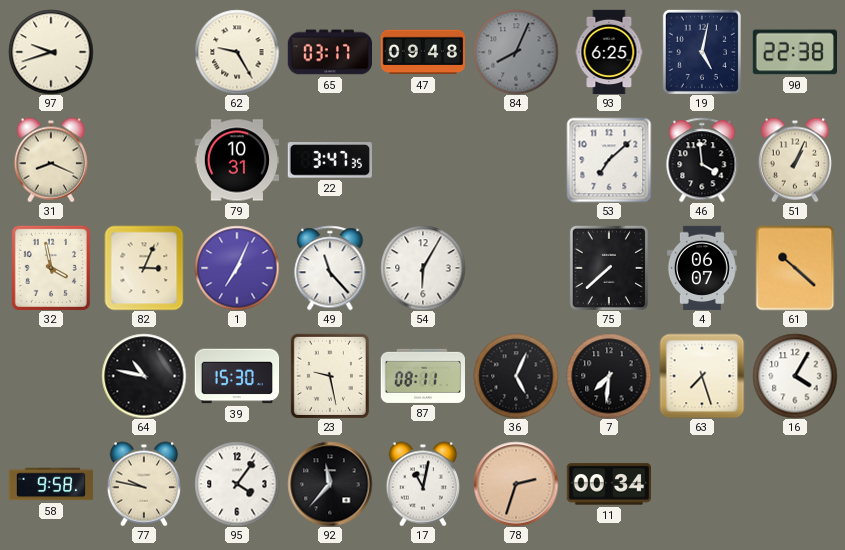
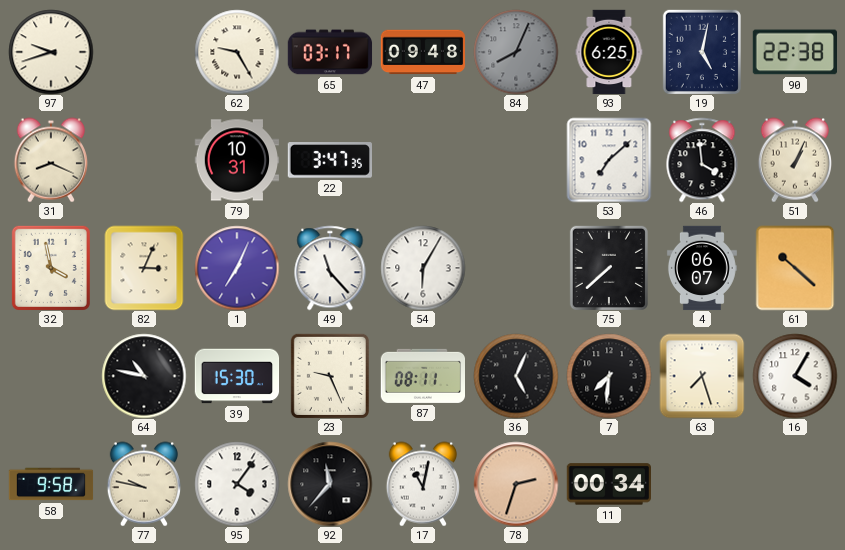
23: 9:28 -> 9:26
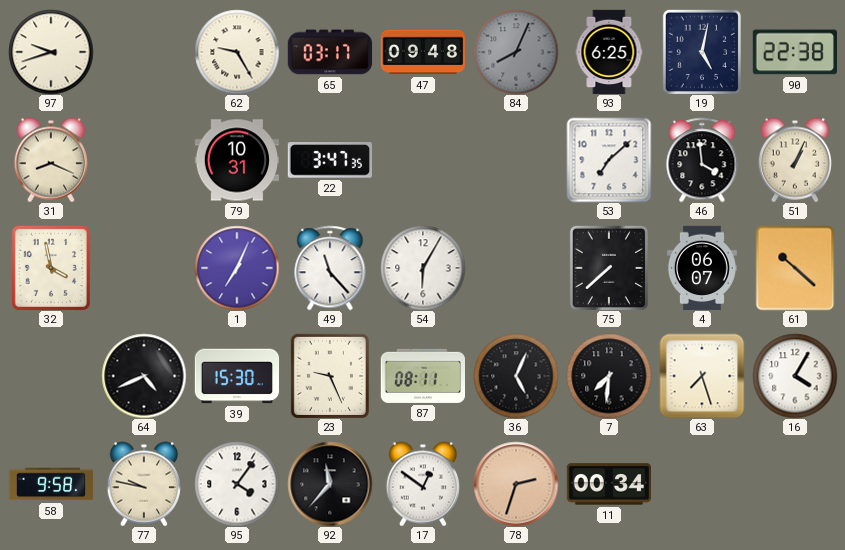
82: 3:04 -> none
64: 10:47 -> 4:41
17: 11:02 -> 12:51
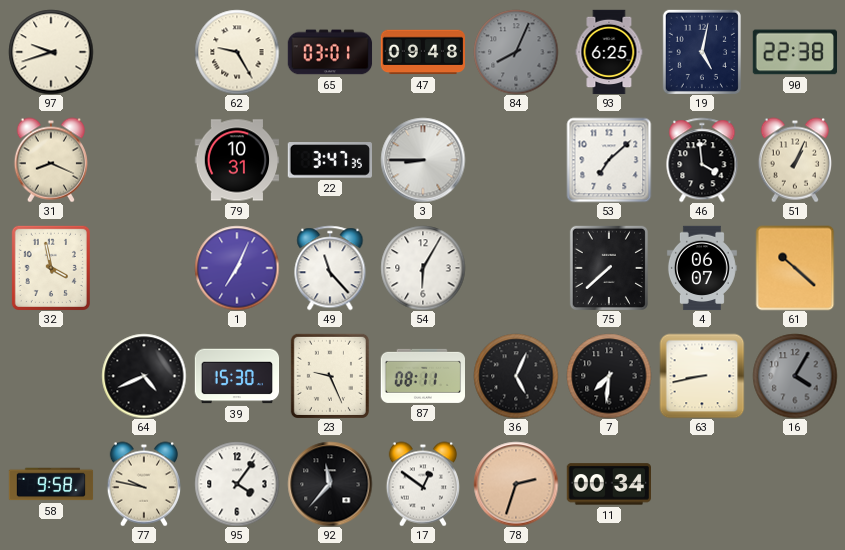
65: 03:17 -> 03:01
3: none -> 8:45
63: 7:27 -> 8:43
16 dial: white -> grey
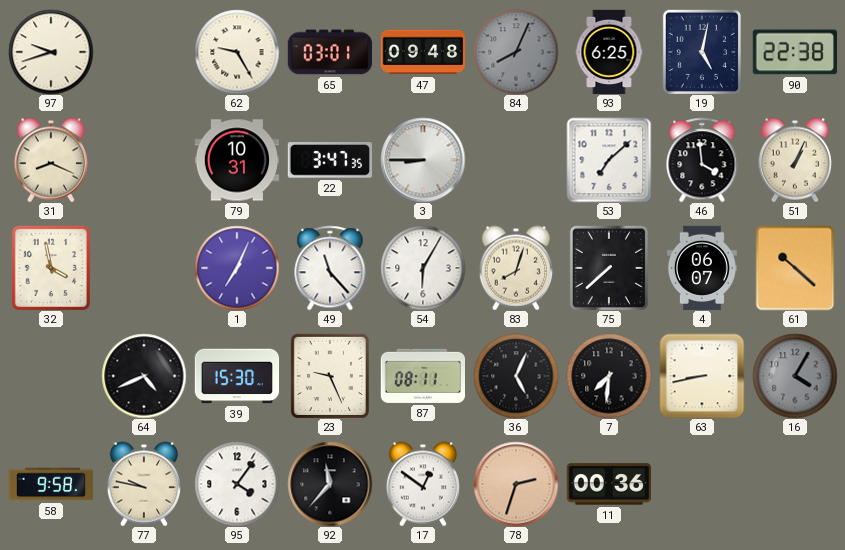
83: none -> 8:03
11: 00:34 -> 00:36
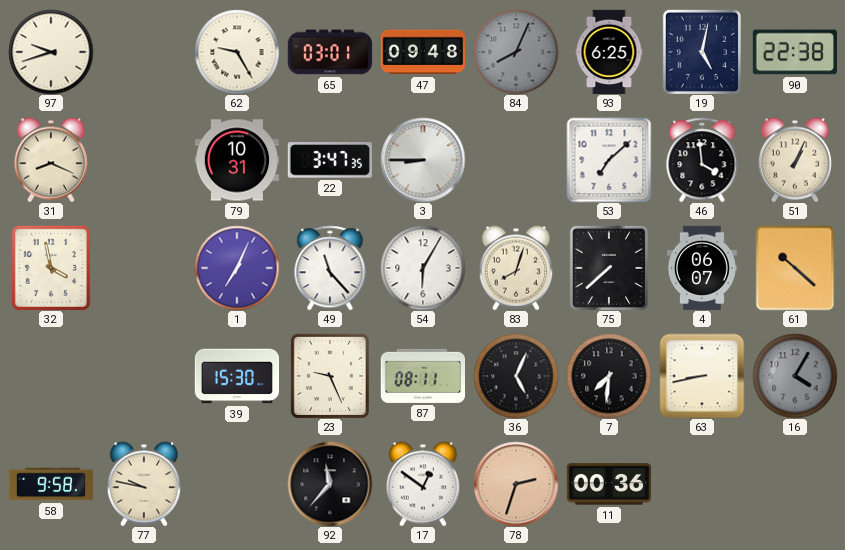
64: 4:41 -> none
95: 4:06 -> none
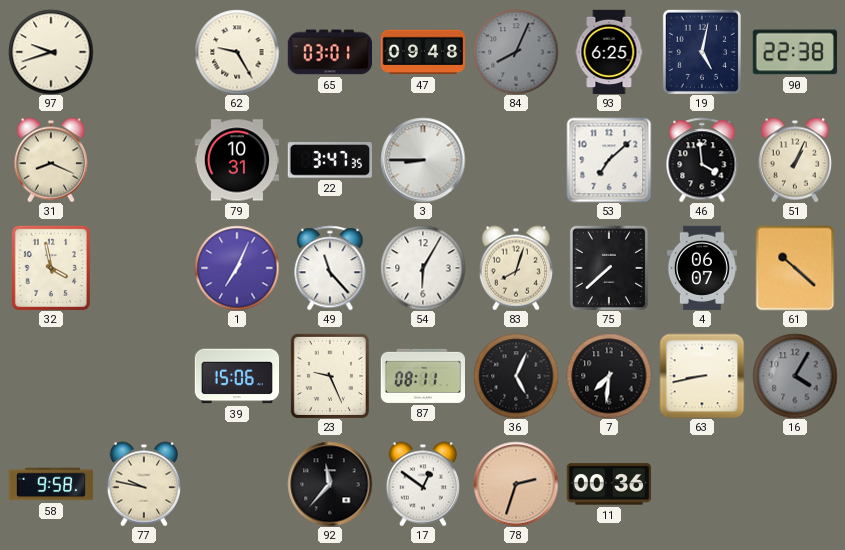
39: 15:30 -> 15:06
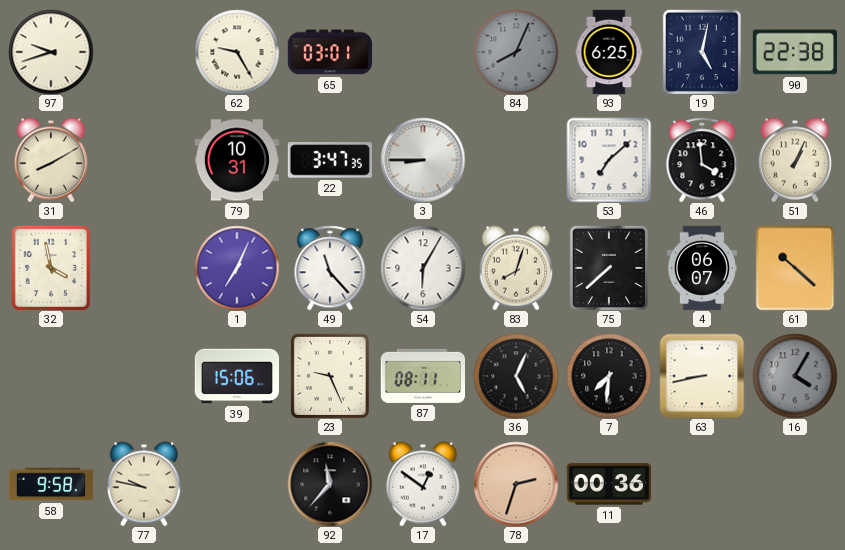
47: 09:48 -> none
31: 8:19 -> 8:10
